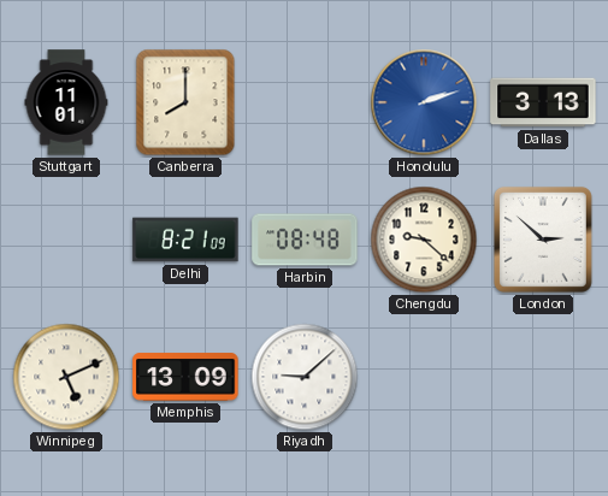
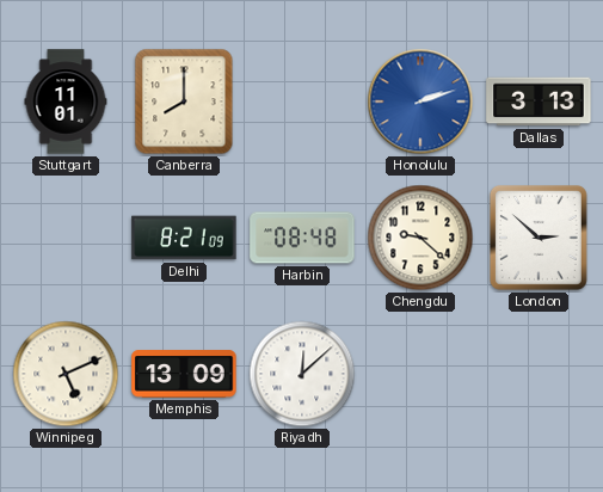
Riyadh: 9:08 -> 12:08
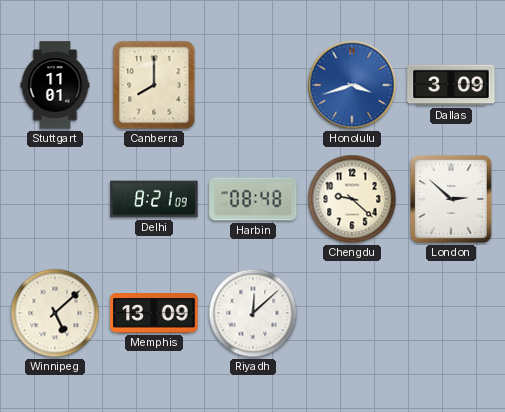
Honolulu: 2:12 -> 3:42
Dallas: 3:13 -> 3:09
Winnipeg: 5:11 -> 5:08
